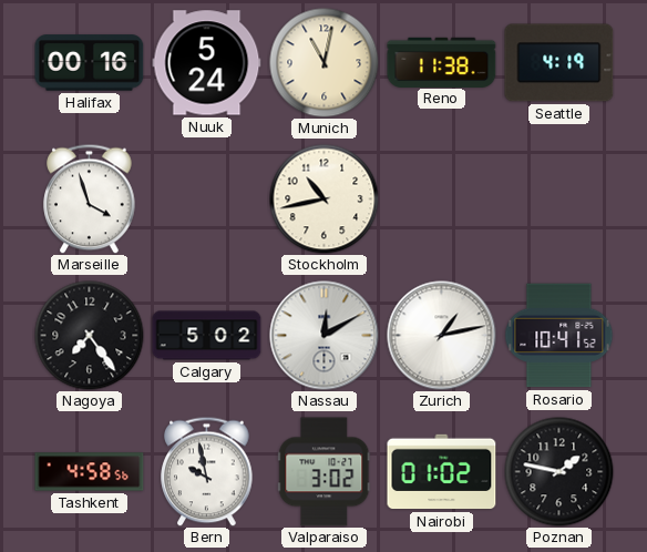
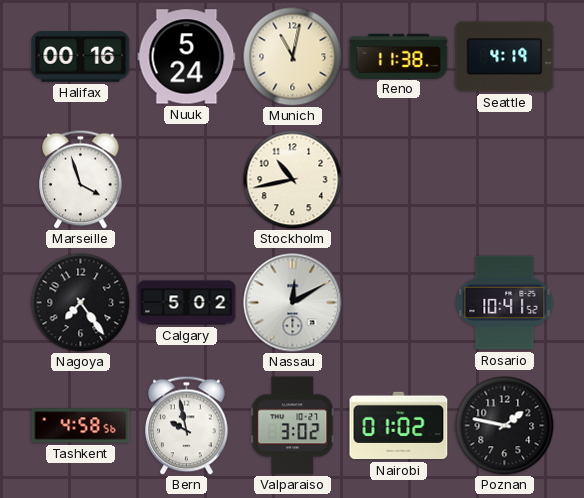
Zurich: 1:13 -> none
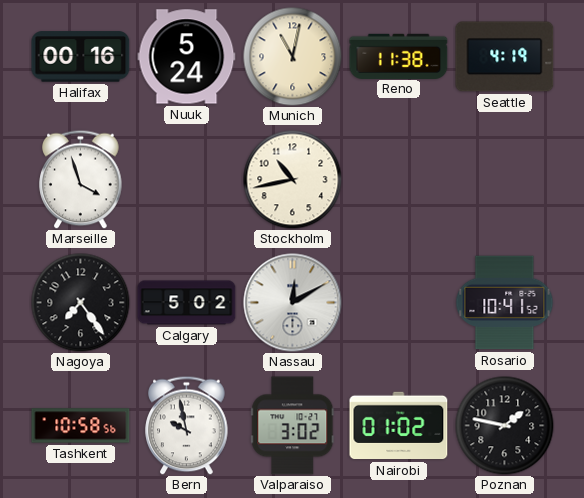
Tashkent: 4:58 -> 10:58
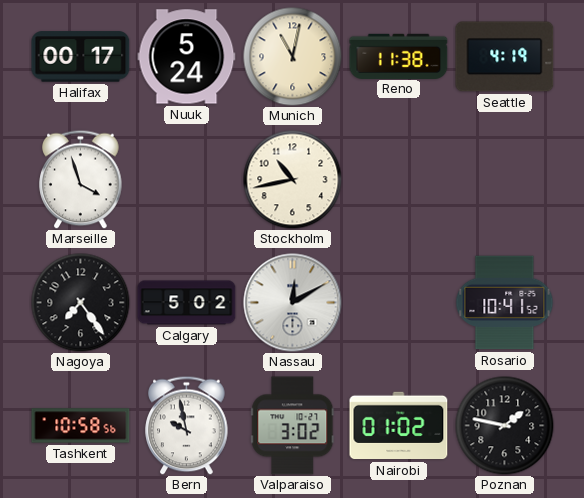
Halifax: 00:16 -> 00:17
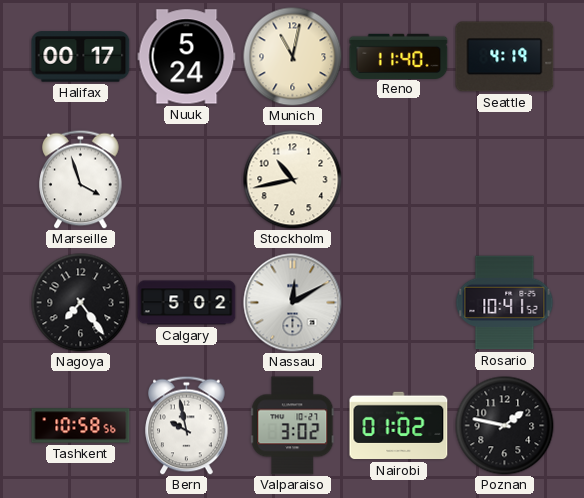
Reno: 11:38 -> 11:40
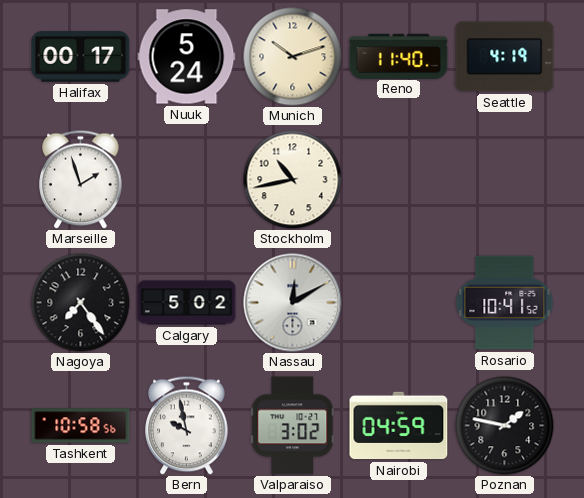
Munich: 11:02 -> 10:12
Marseille: 3:57 -> 1:57
Nairobi: 01:02 -> 04:59
